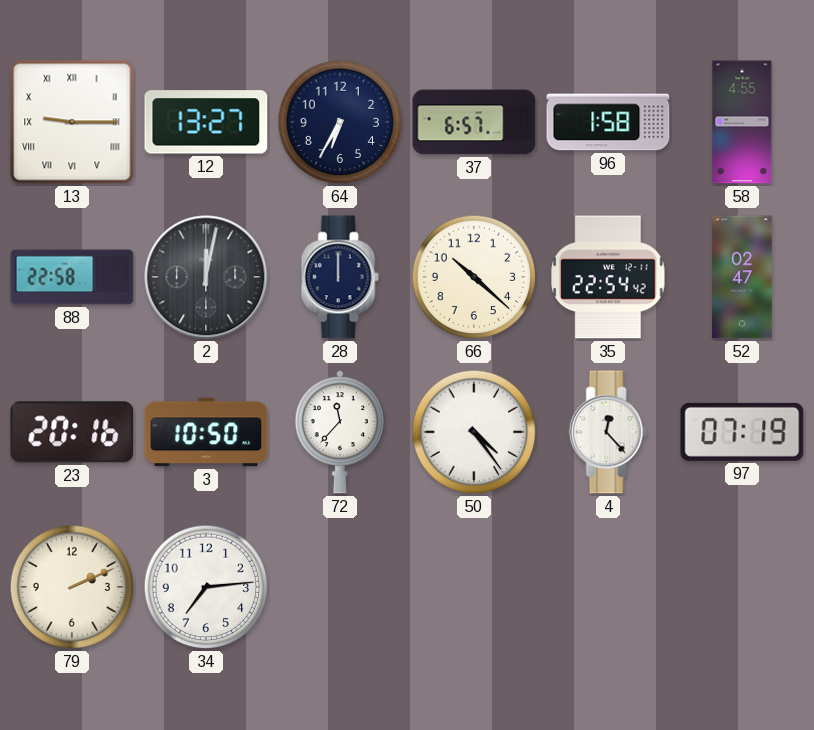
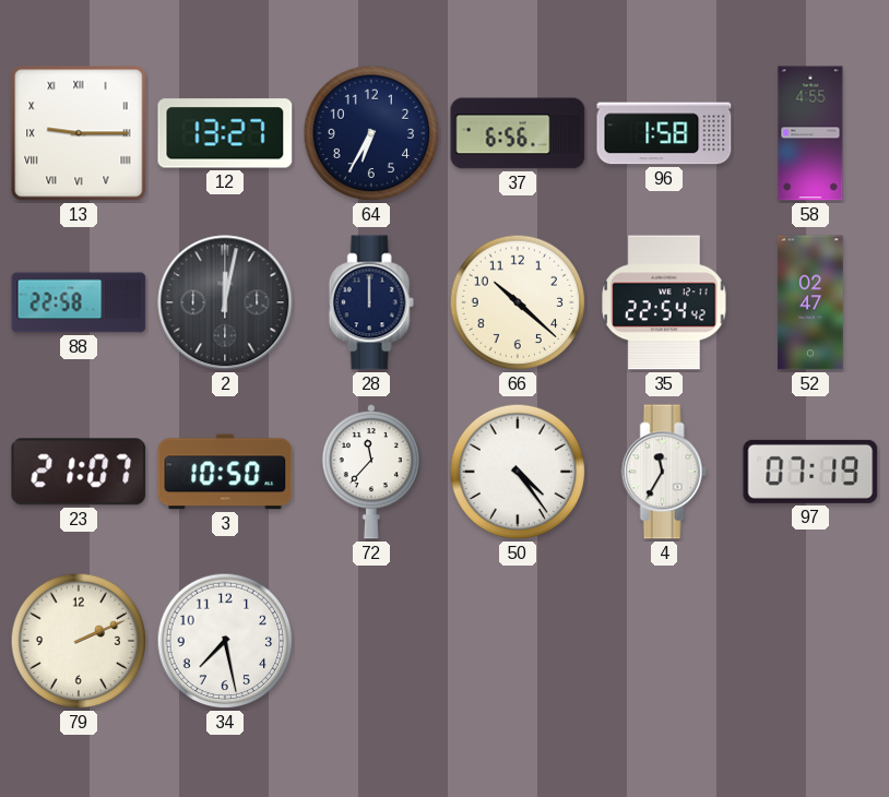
37: 6:57 -> 6:56
23: 20:16 -> 21:07
4: 12:23 -> 11:35
34: 7:14 -> 7:28
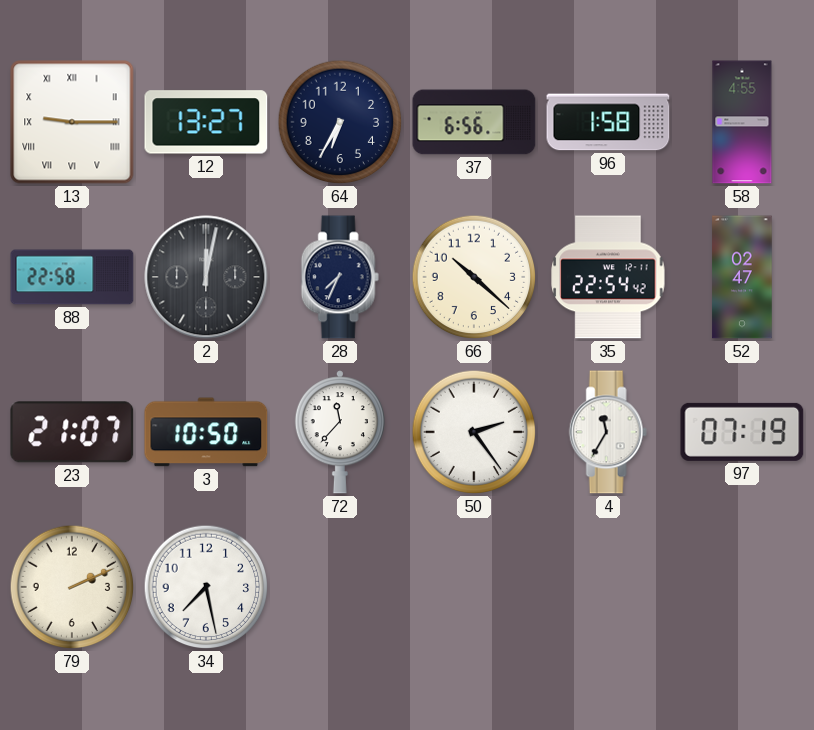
28: 12:00 -> 7:34
50: 4:24 -> 2:24
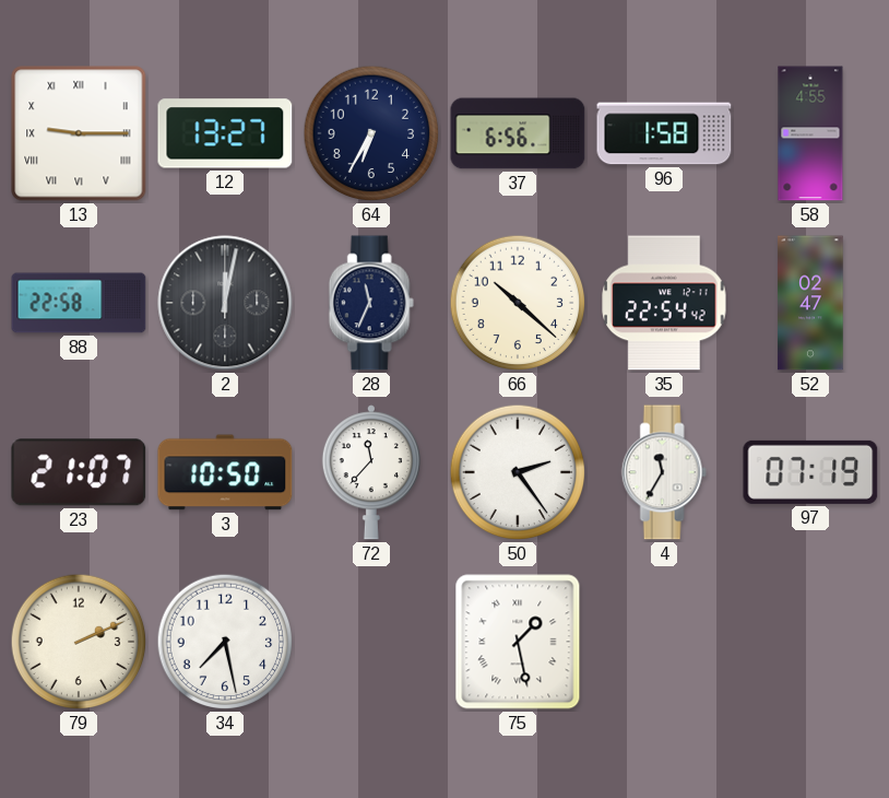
28: 7:34 -> 11:34
75: none -> 1:28
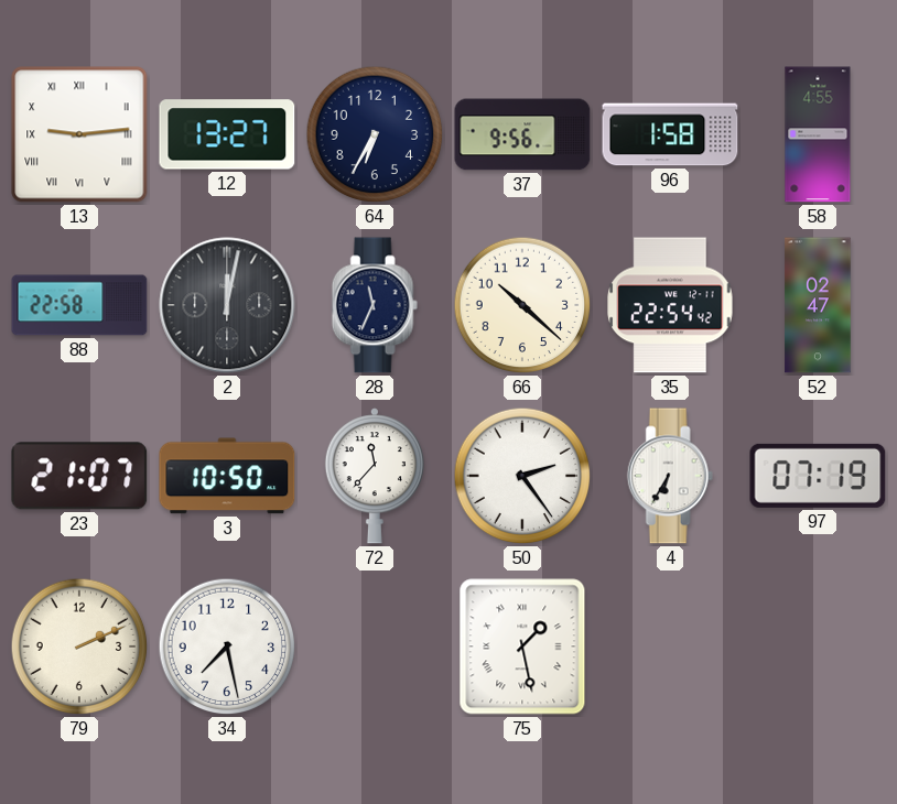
13: 9:15 -> 9:14
37: 6:56 -> 9:56
4: 11:35 -> 6:35
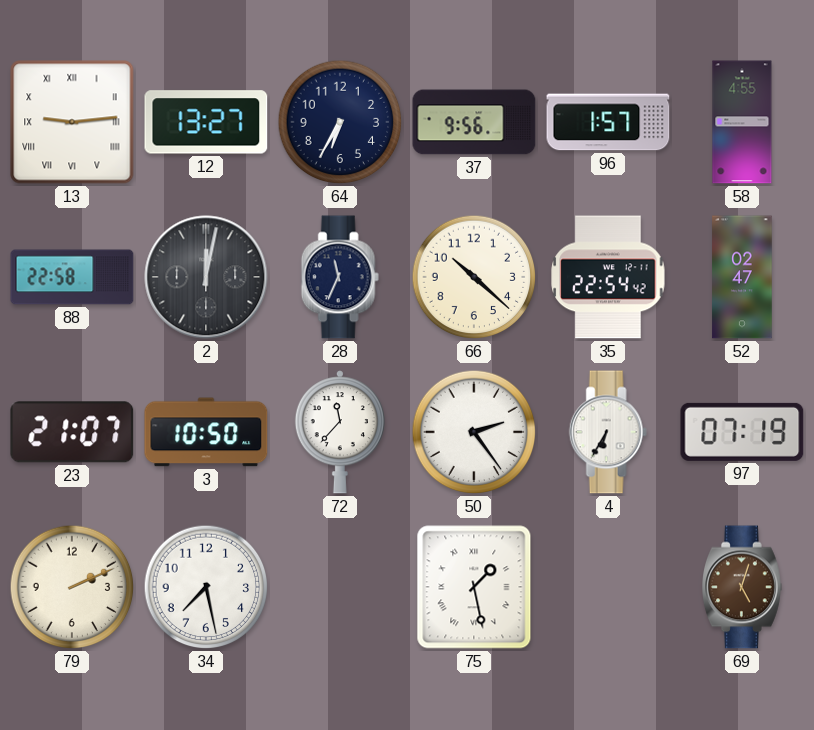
96: 1:58 -> 1:57
69: none -> 5:03
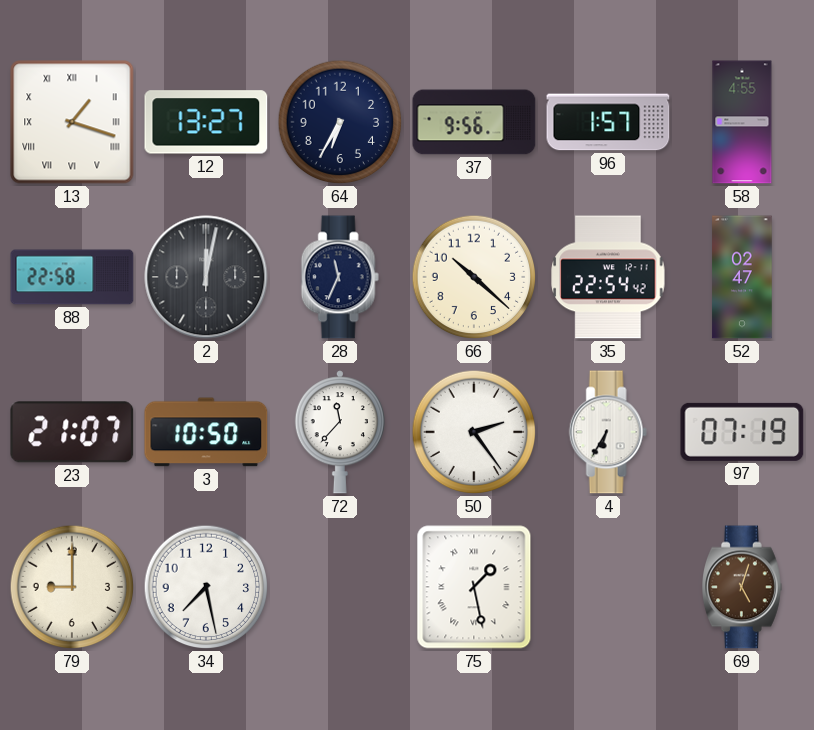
13: 9:14 -> 1:18
79: 2:11 -> 9:00
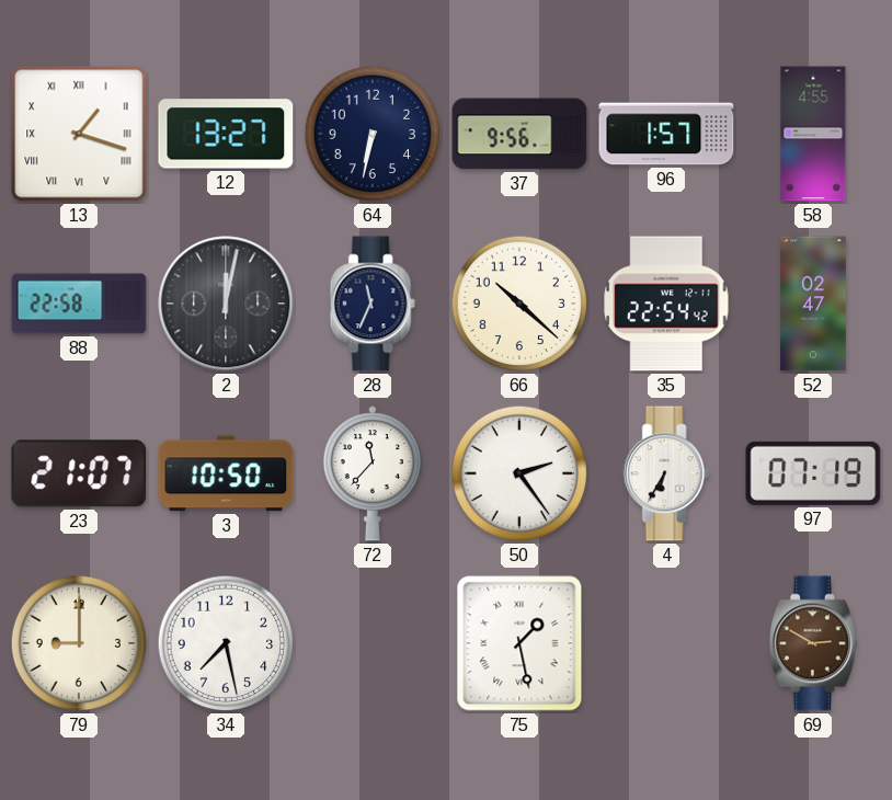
64: 6:35 -> 6:32
69: 5:03 -> 2:50
